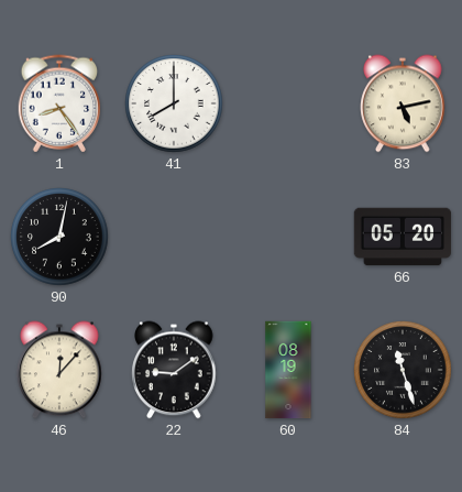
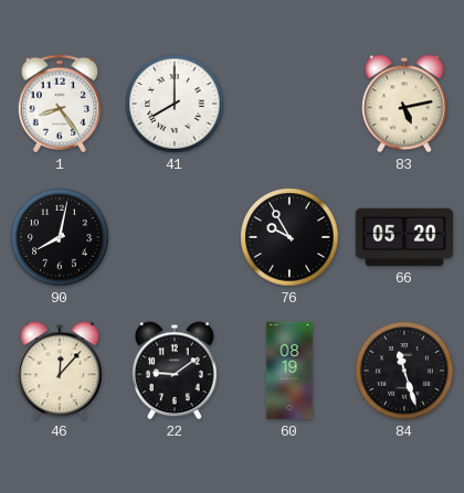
76: none -> 9:55
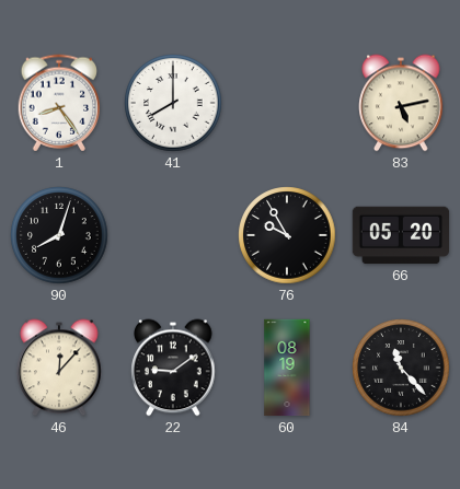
90: 8:02 -> 8:03
84: 11:27 -> 11:23
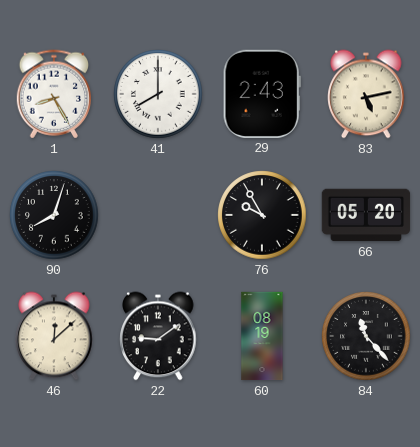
1: 8:24 -> 8:25
29: none -> 2:43
46: 12:07 -> 12:08
